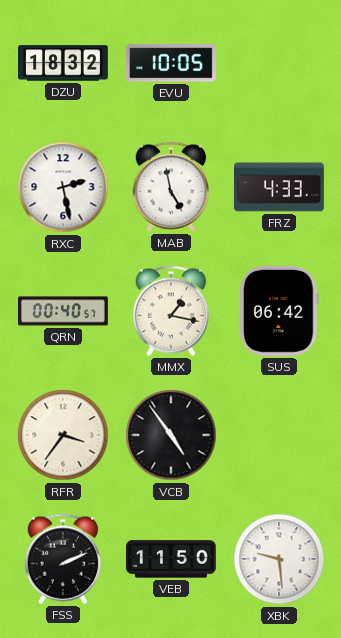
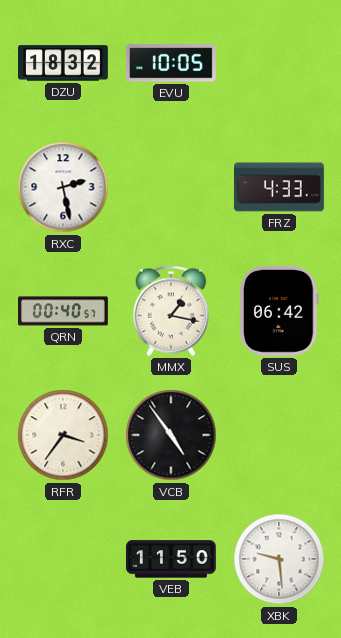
MAB: 4:58 -> none
FSS: 2:11 -> none
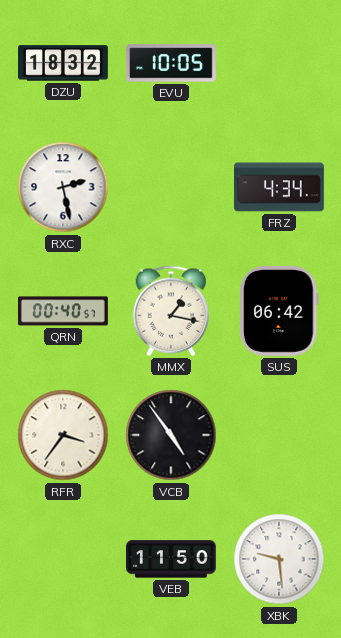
FRZ: 4:33 -> 4:34
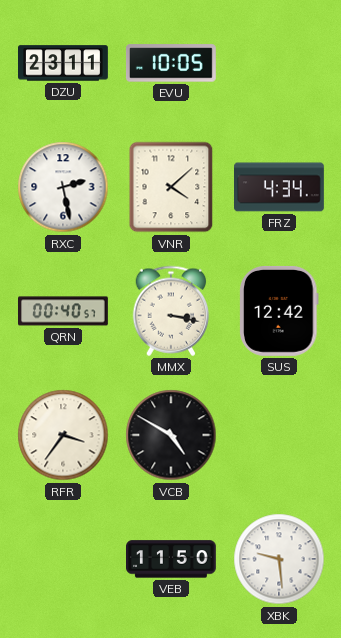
DZU: 18:32 -> 23:11
VNR: none -> 4:08
MMX: 1:17 -> 3:17
SUS: 06:42 -> 12:42
VCB: 4:54 -> 4:50
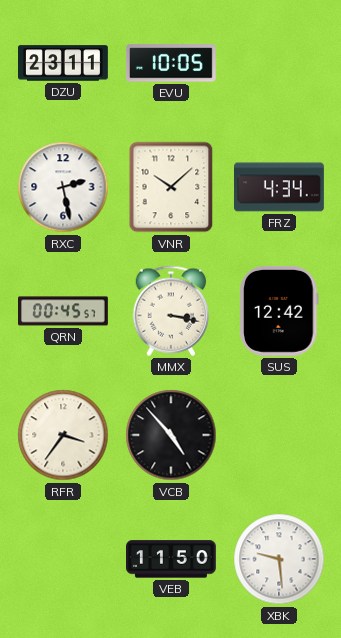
VNR: 4:08 -> 10:08
QRN: 00:40 -> 00:45
VCB: 4:50 -> 4:53
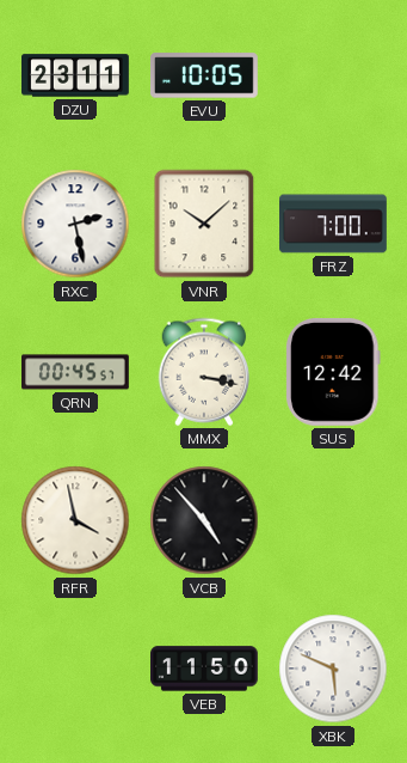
FRZ: 4:34 -> 7:00
RFR: 3:36 -> 3:58
XBK: 9:29 -> 5:49
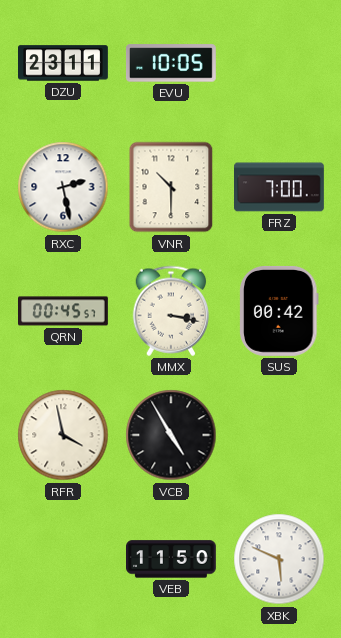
VNR: 10:08 -> 10:30
SUS: 12:42 -> 00:42
VCB: 4:53 -> 4:55
